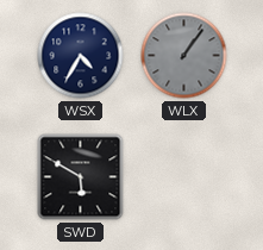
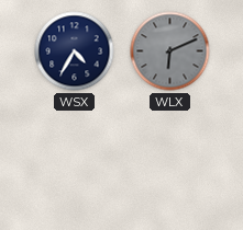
WLX: 1:06 -> 6:11
SWD: 5:50 -> none
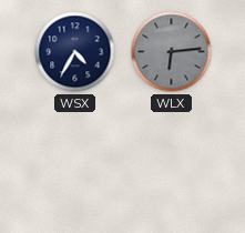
WLX: 6:11 -> 6:14
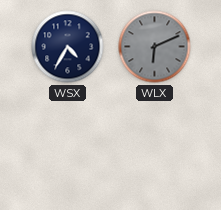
WLX: 6:14 -> 6:11
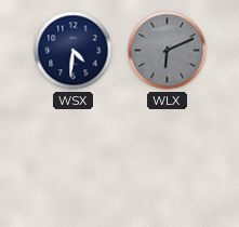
WSX: 4:35 -> 4:31
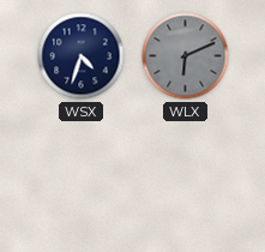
WSX: 4:31 -> 4:33
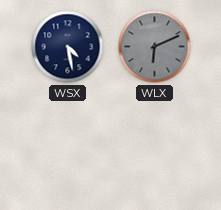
WSX: 4:33 -> 4:28
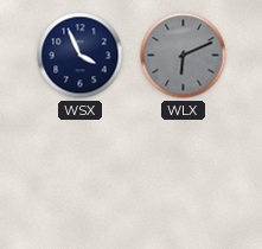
WSX: 4:28 -> 3:56
